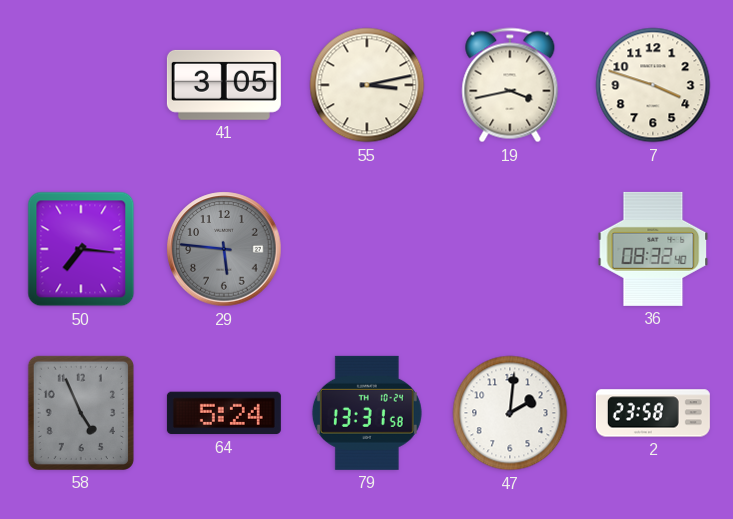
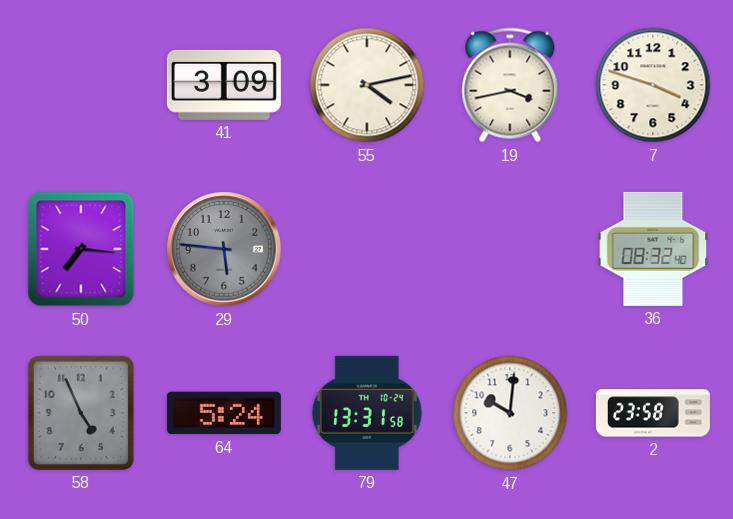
41: 3:05 -> 3:09
55: 3:13 -> 4:13
47: 2:01 -> 10:01
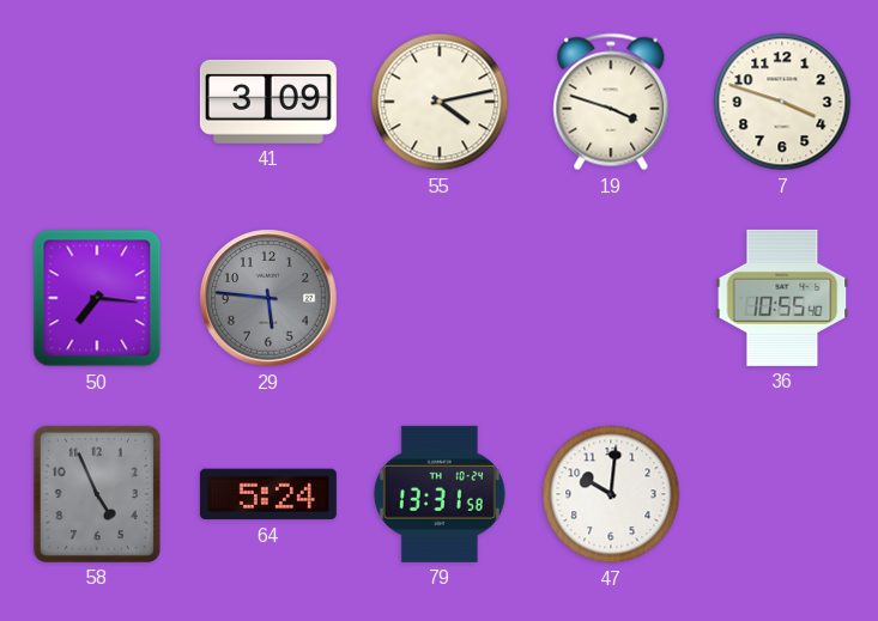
19: 3:43 -> 3:48
36: 08:32 -> 10:55
2: 23:58 -> none
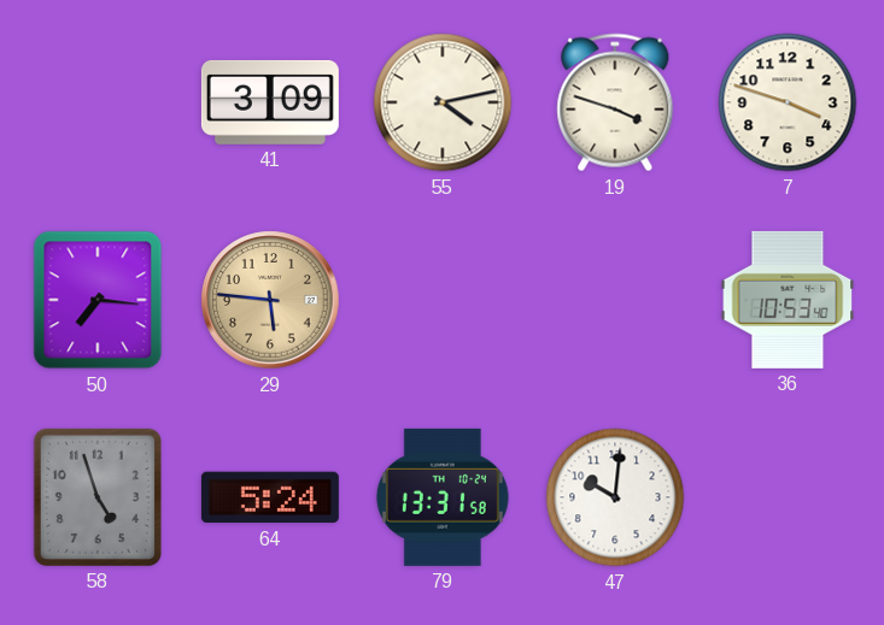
29 dial: grey -> champagne
36: 10:55 -> 10:53
58: 4:56 -> 4:57
